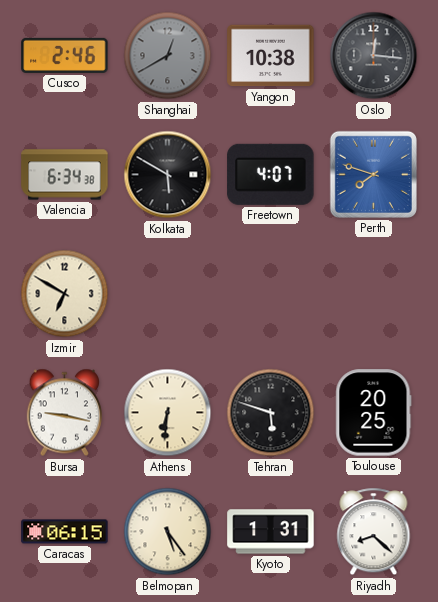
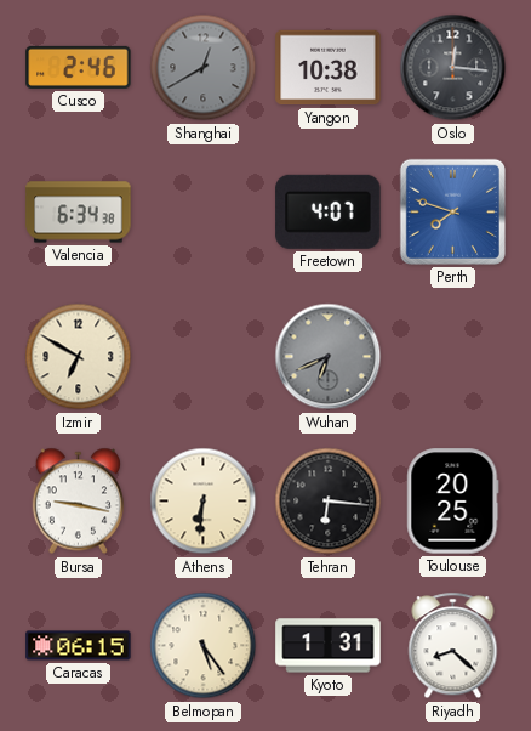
Kolkata: 5:50 -> none
Wuhan: none -> 6:41
Tehran: 5:48 -> 6:16
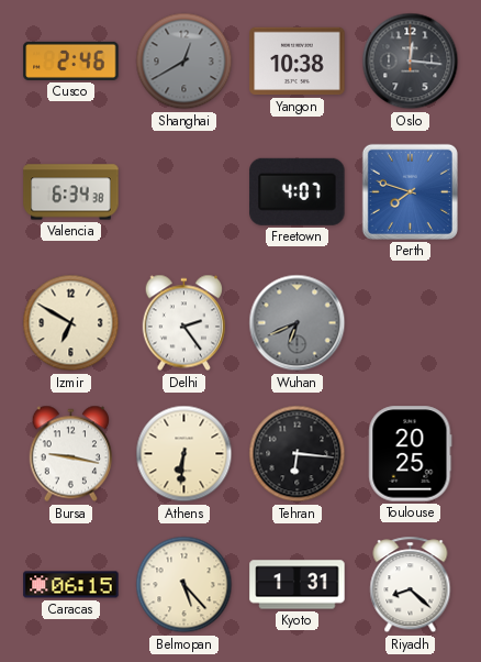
Delhi: none -> 2:24
Belmopan: 5:24 -> 5:23
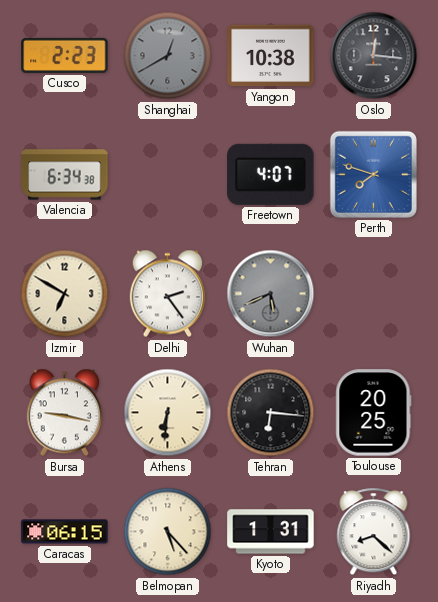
Cusco: 2:46 -> 2:23
Wuhan: 6:41 -> 5:41
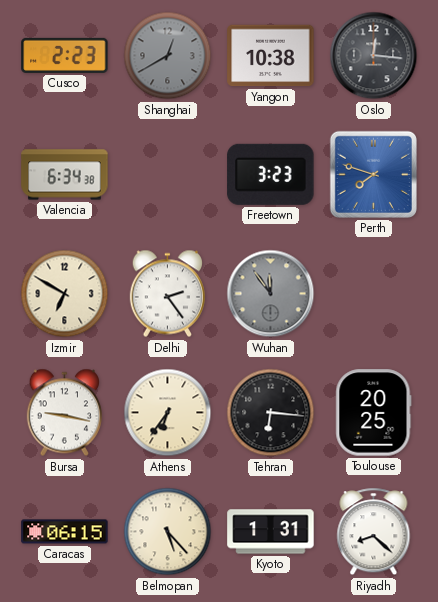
Freetown: 4:07 -> 3:23
Wuhan: 5:41 -> 11:54
Athens: 6:31 -> 6:36
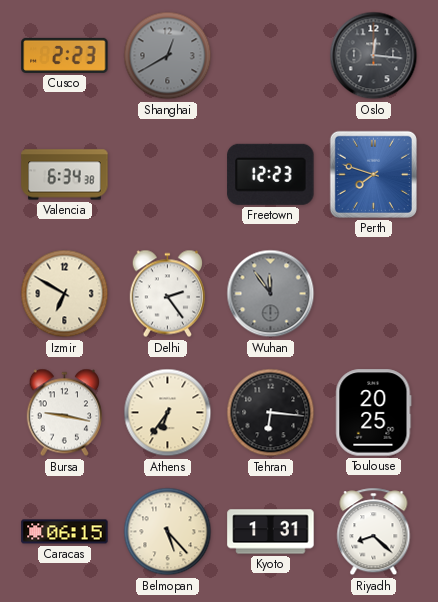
Yangon: 10:38 -> none
Freetown: 3:23 -> 12:23
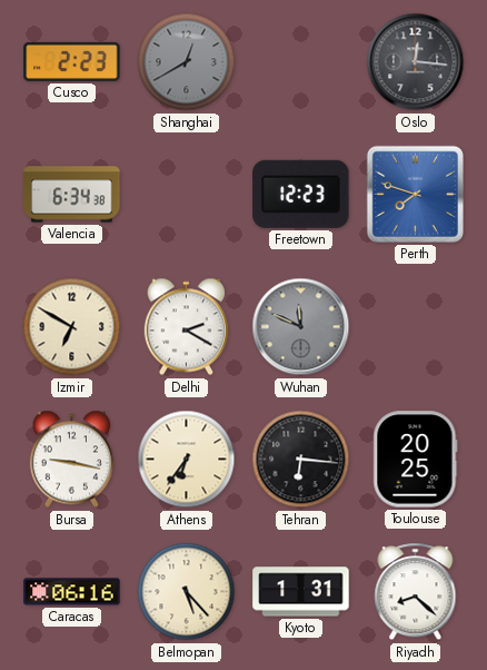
Delhi: 2:24 -> 2:20
Wuhan: 11:54 -> 11:49
Caracas: 06:15 -> 06:16
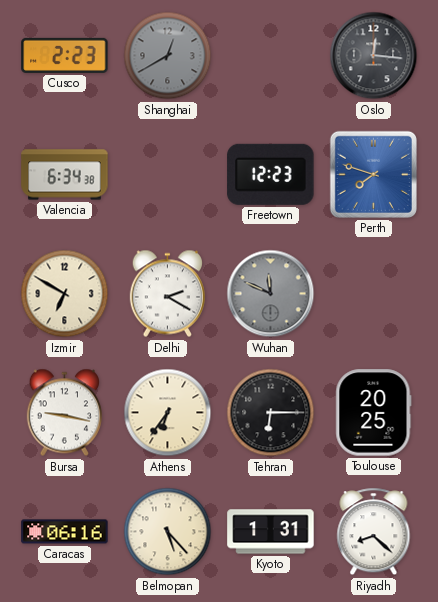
Tehran: 6:16 -> 6:15
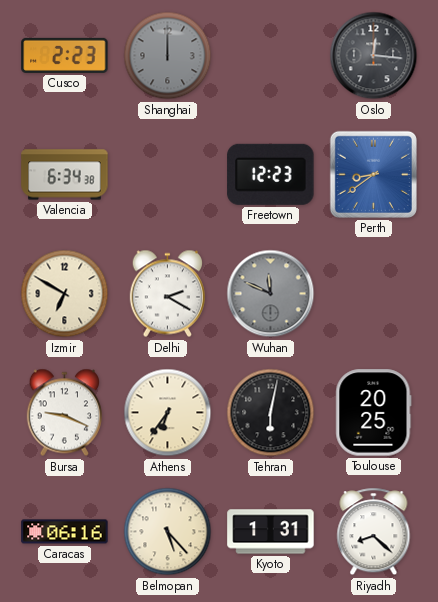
Shanghai: 12:40 -> 12:00
Perth: 7:48 -> 8:39
Bursa: 9:17 -> 9:19
Tehran: 6:15 -> 6:02
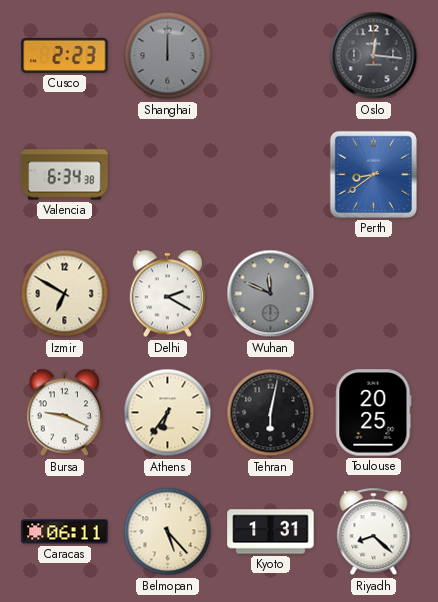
Freetown: 12:23 -> none
Caracas: 06:16 -> 06:11
